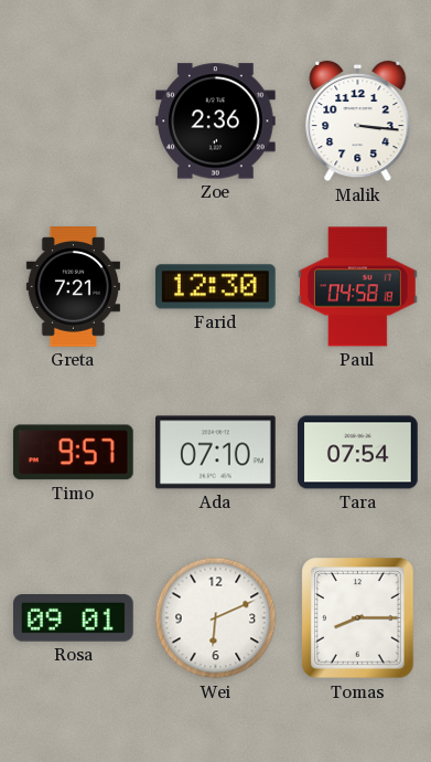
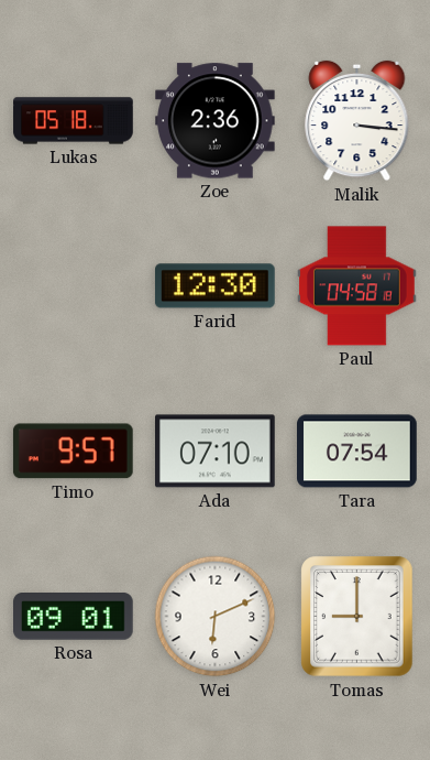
Lukas: none -> 05:18
Greta: 7:21 -> none
Tomas: 8:15 -> 9:00
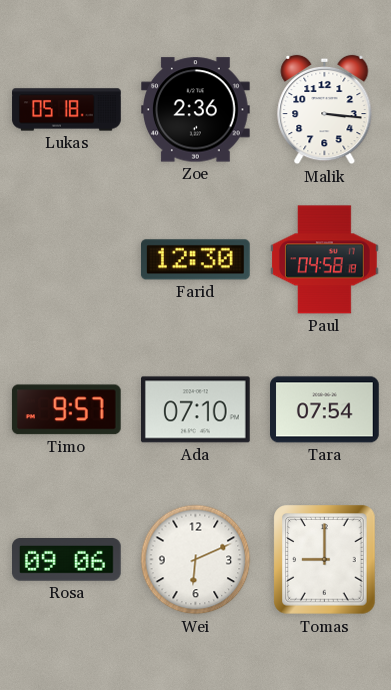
Rosa: 09:01 -> 09:06
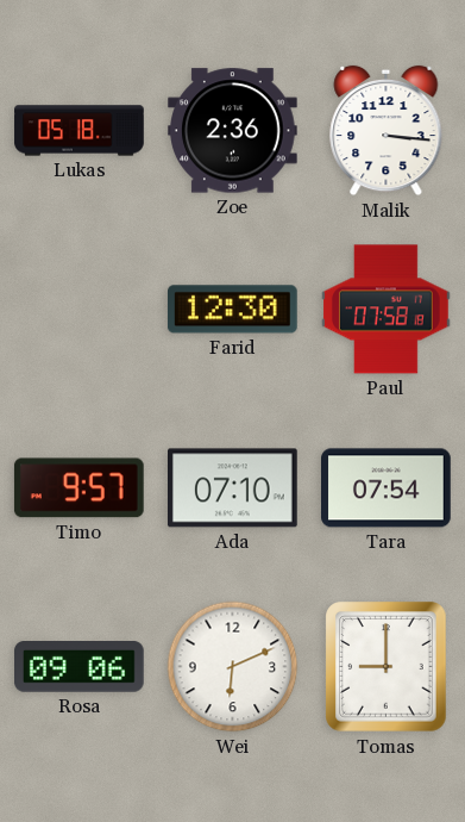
Paul: 04:58 -> 07:58
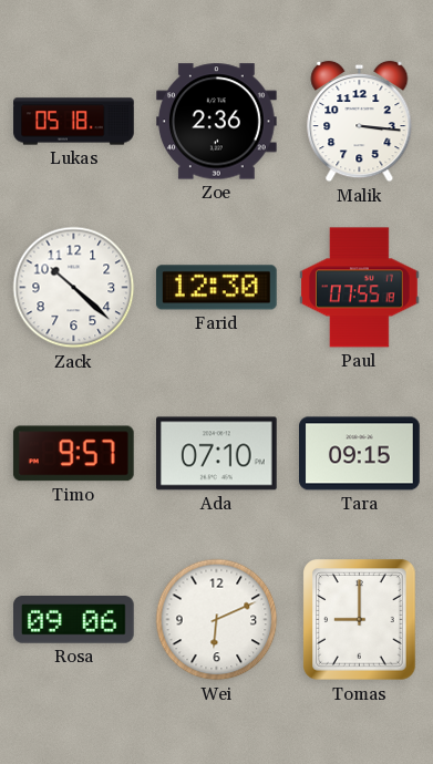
Zack: none -> 10:22
Paul: 07:58 -> 07:55
Tara: 07:54 -> 09:15
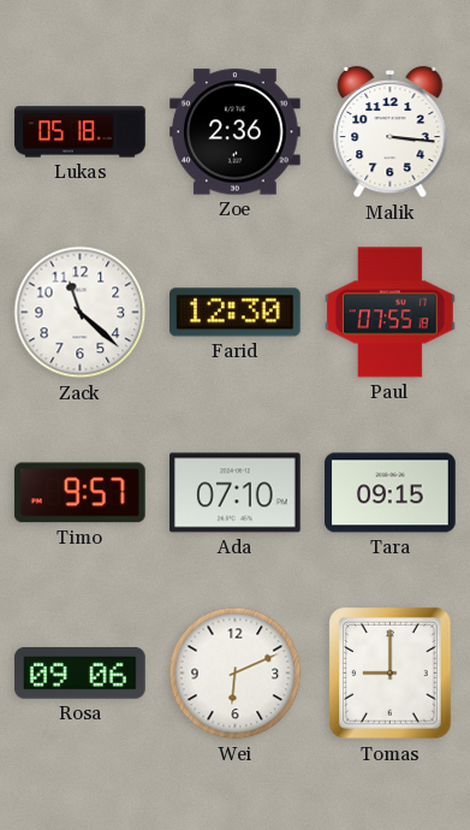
Zack: 10:22 -> 11:22
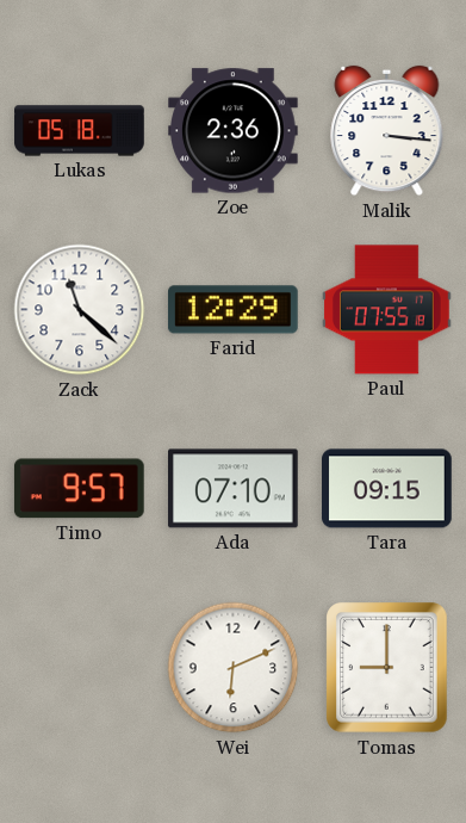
Farid: 12:30 -> 12:29
Rosa: 09:06 -> none
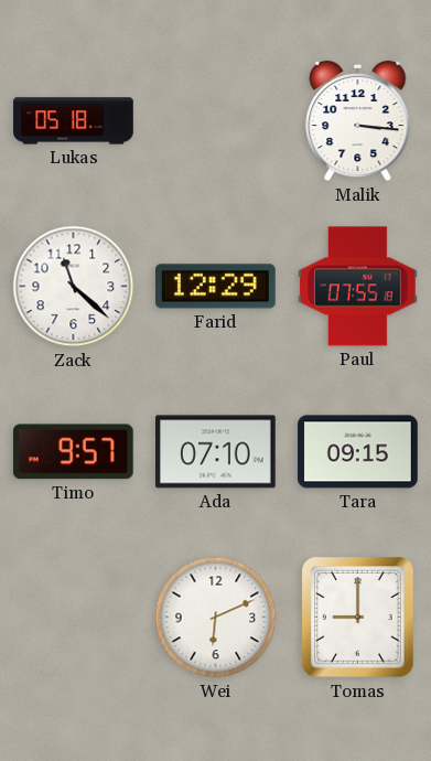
Zoe: 2:36 -> none
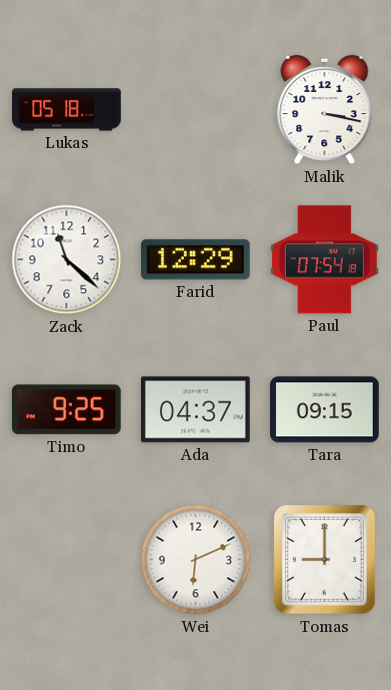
Malik: 3:16 -> 3:17
Paul: 07:55 -> 07:54
Timo: 9:57 -> 9:25
Ada: 07:10 -> 04:37
